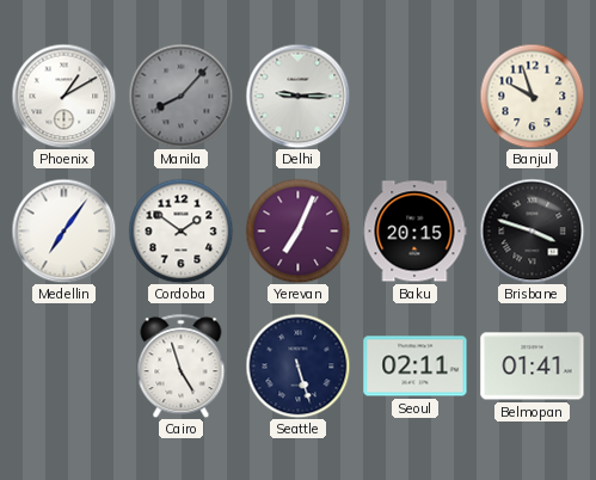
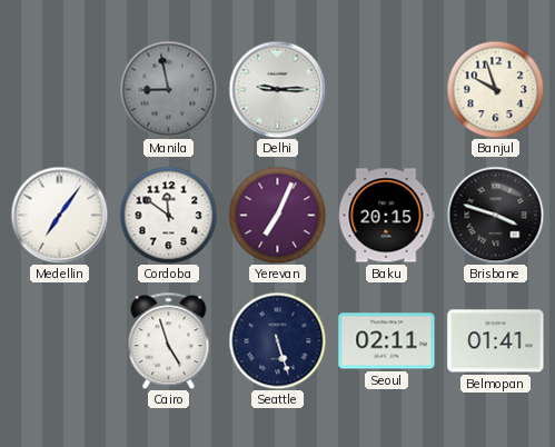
Phoenix: 1:10 -> none
Manila: 8:07 -> 8:58
Cordoba: 1:51 -> 11:51
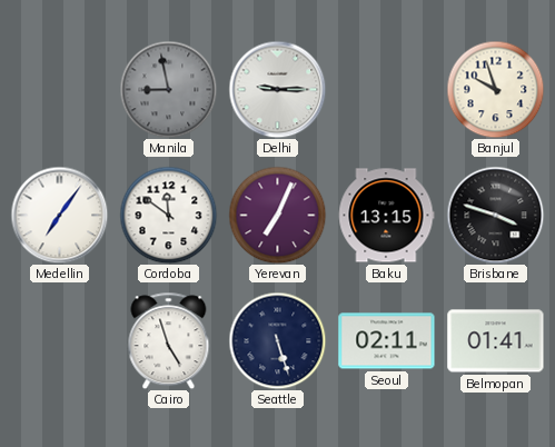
Baku: 20:15 -> 13:15
